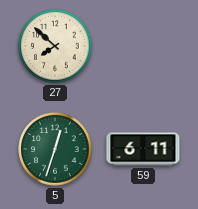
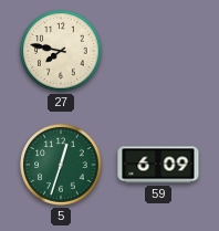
27: 7:52 -> 7:47
59: 6:11 -> 6:09
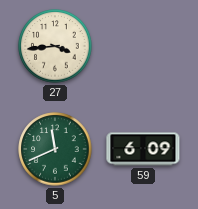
27: 7:47 -> 3:44
5: 12:33 -> 11:41
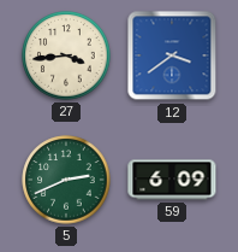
12: none -> 3:39
5: 11:41 -> 2:41
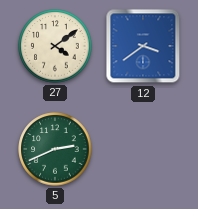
27: 3:44 -> 4:09
59: 6:09 -> none
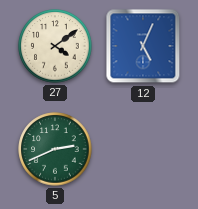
12: 3:39 -> 5:04
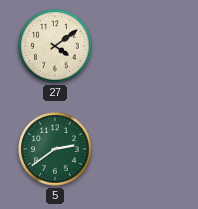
12: 5:04 -> none
5: 2:41 -> 2:39
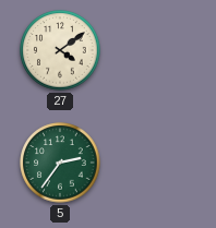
5: 2:39 -> 2:36
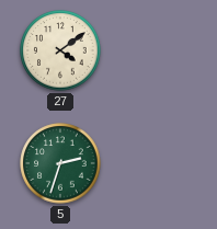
5: 2:36 -> 2:33
